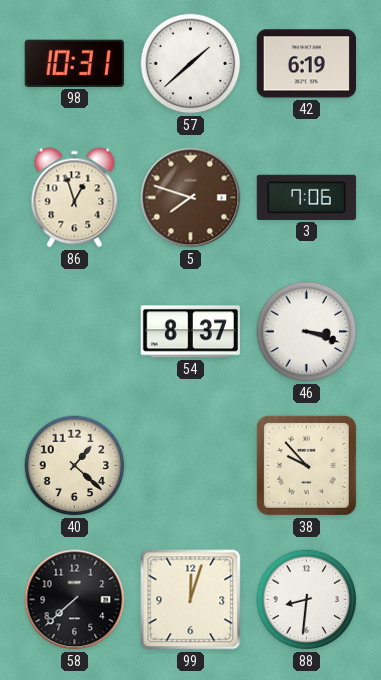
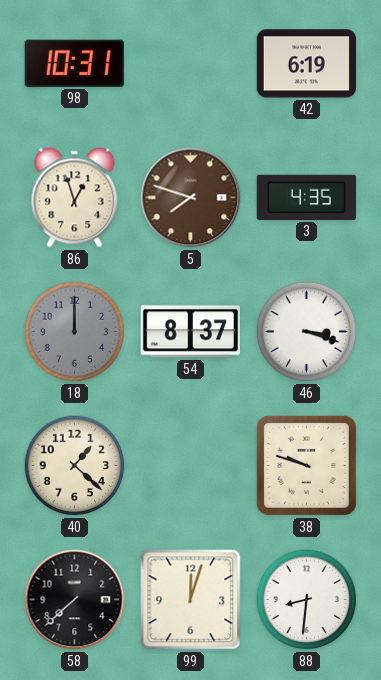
57: 1:38 -> none
3: 7:06 -> 4:35
18: none -> 12:00
38: 9:53 -> 9:48
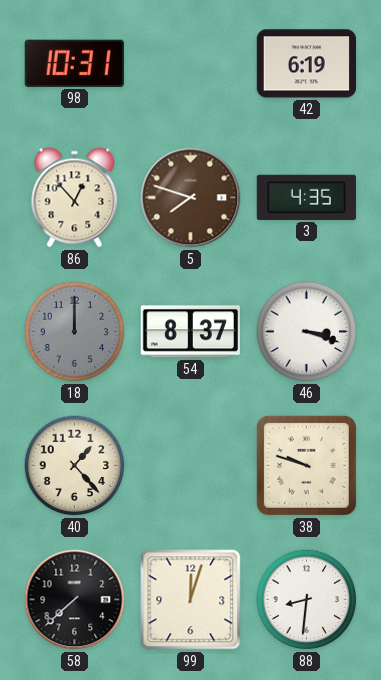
86: 12:57 -> 12:53
40: 1:22 -> 1:23
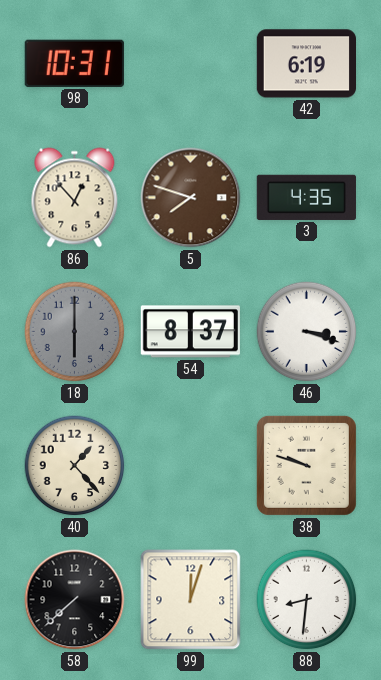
18: 12:00 -> 6:00
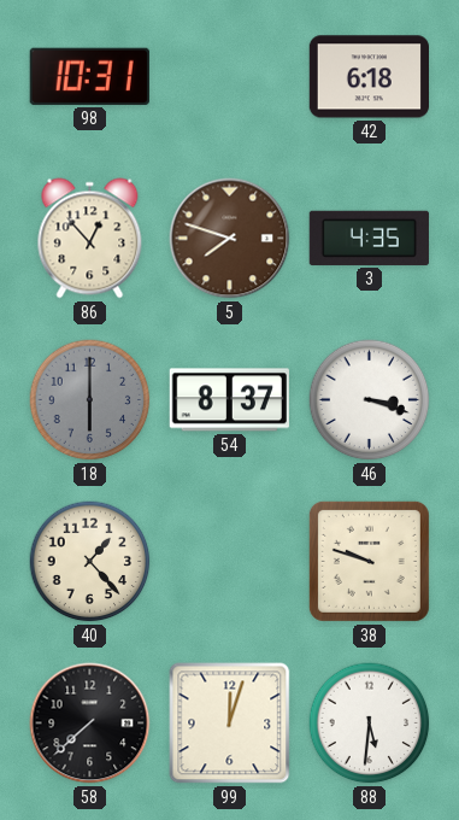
42: 6:19 -> 6:18
88: 8:31 -> 5:31
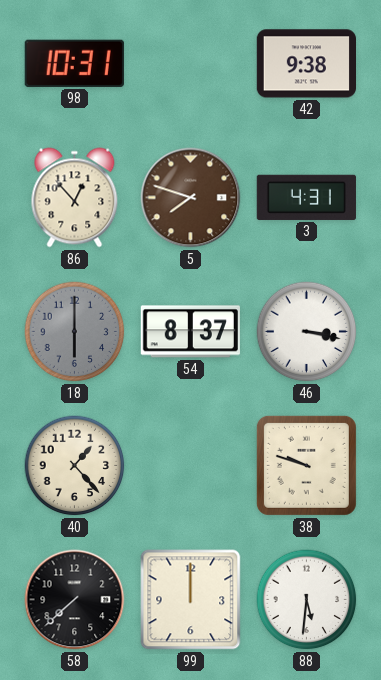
42: 6:18 -> 9:38
3: 4:35 -> 4:31
46: 3:18 -> 3:17
99: 12:03 -> 12:00
